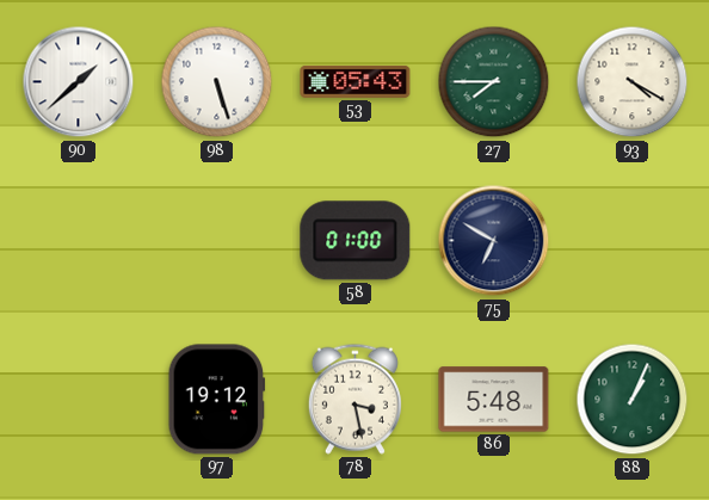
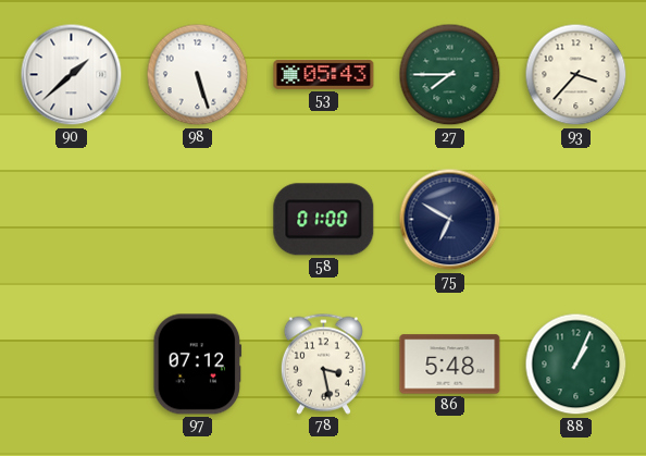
93: 4:20 -> 3:37
97: 19:12 -> 07:12
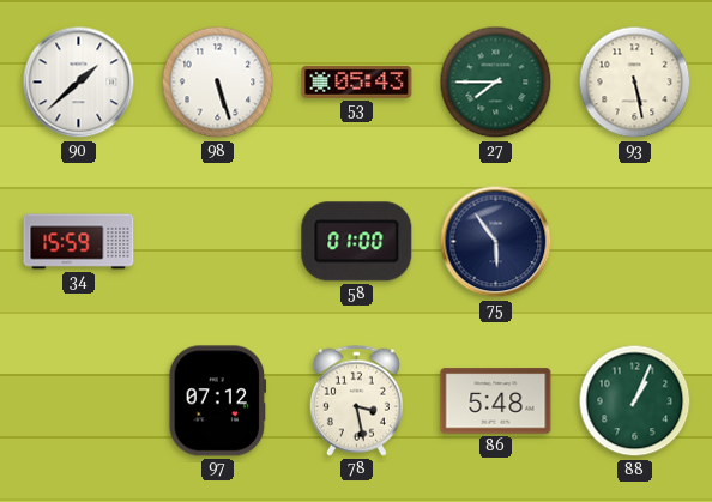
93: 3:37 -> 5:28
34: none -> 15:59
75: 6:50 -> 5:54
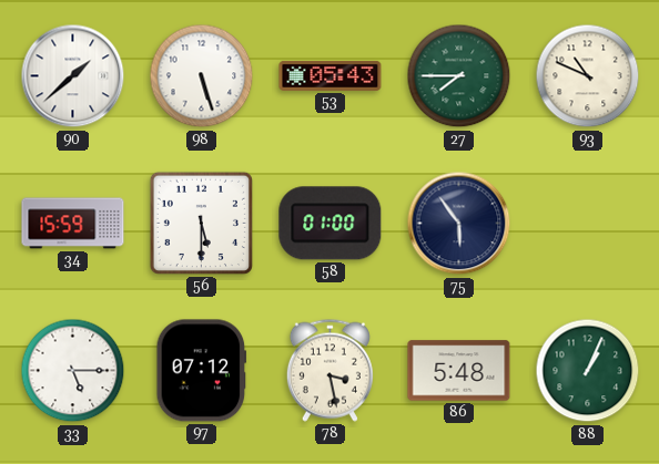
93: 5:28 -> 10:49
56: none -> 5:30
33: none -> 5:15
